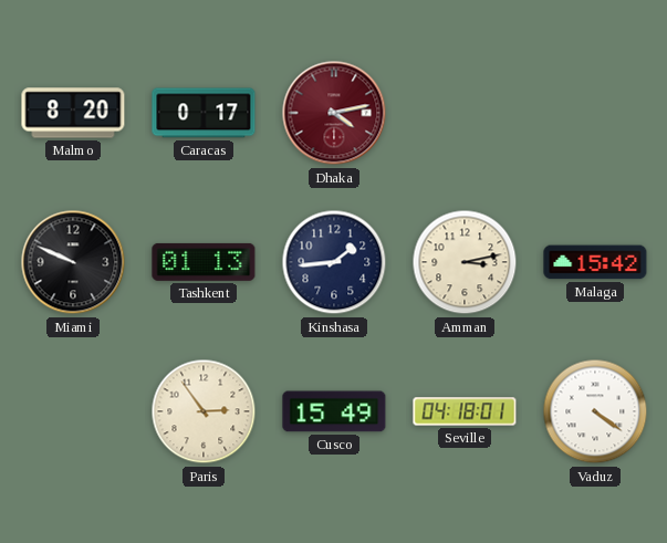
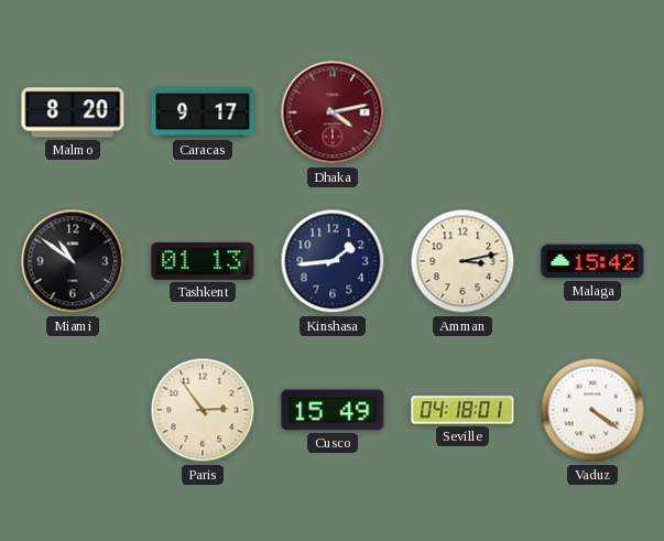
Caracas: 0:17 -> 9:17
Miami: 9:49 -> 10:51
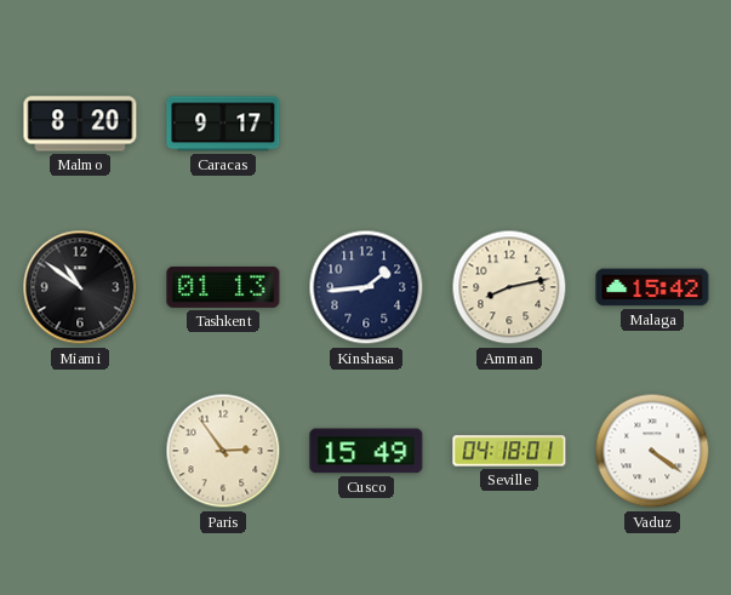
Dhaka: 4:13 -> none
Amman: 3:13 -> 8:13
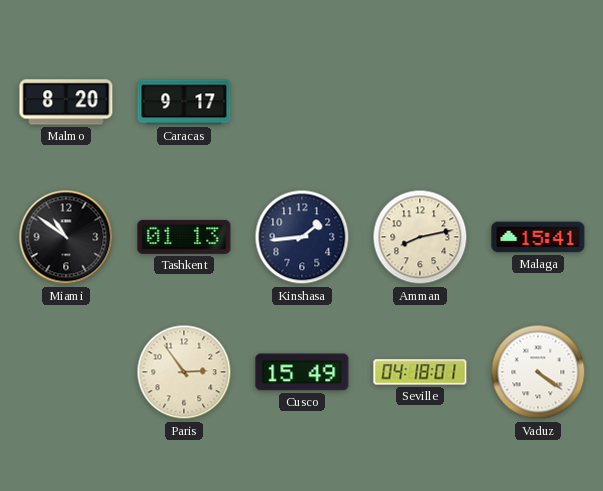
Malaga: 15:42 -> 15:41
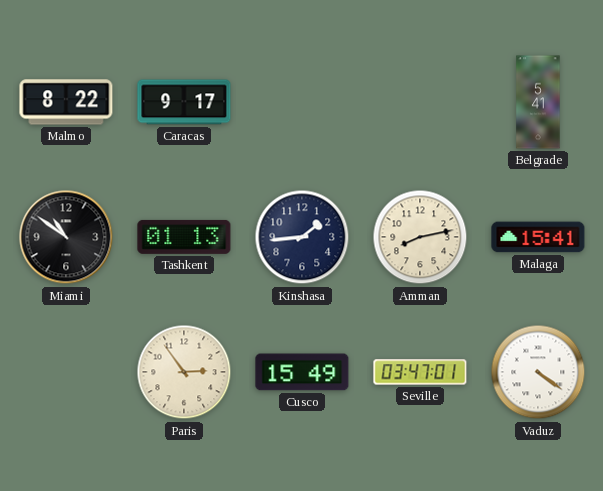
Malmo: 8:20 -> 8:22
Belgrade: none -> 5:41
Seville: 04:18 -> 03:47
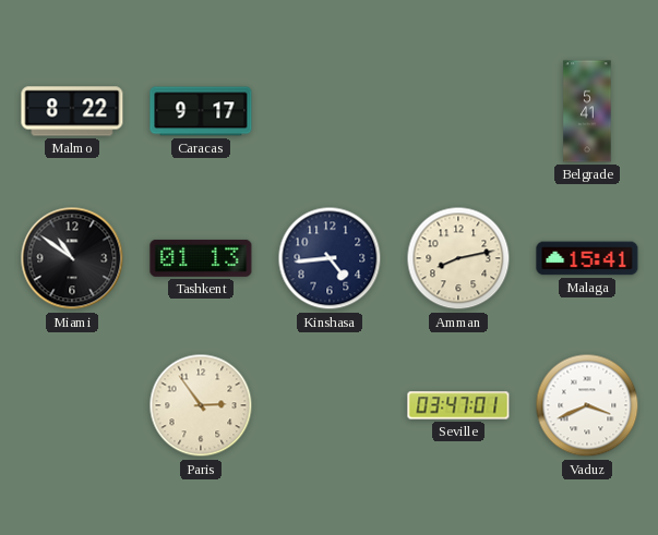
Kinshasa: 1:44 -> 4:44
Cusco: 15:49 -> none
Vaduz: 4:21 -> 3:41
